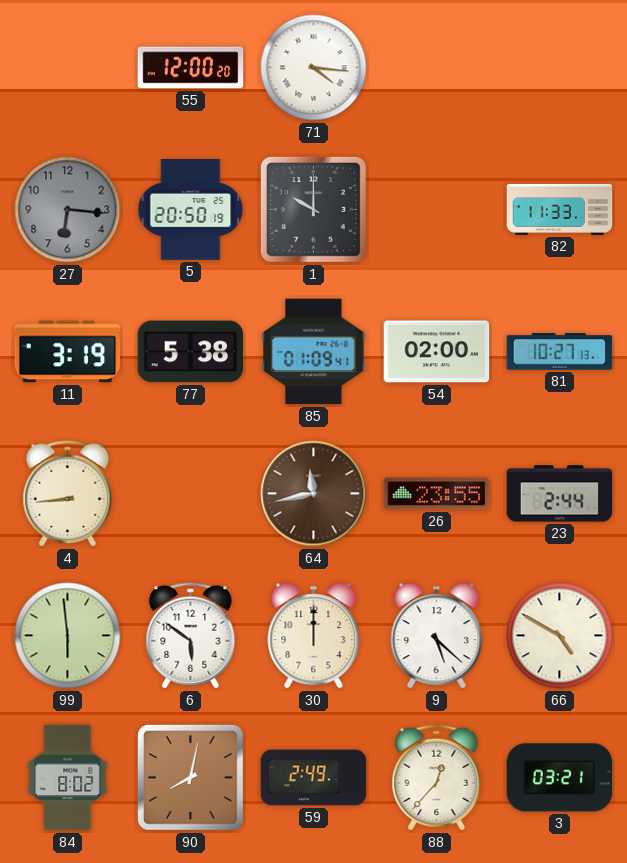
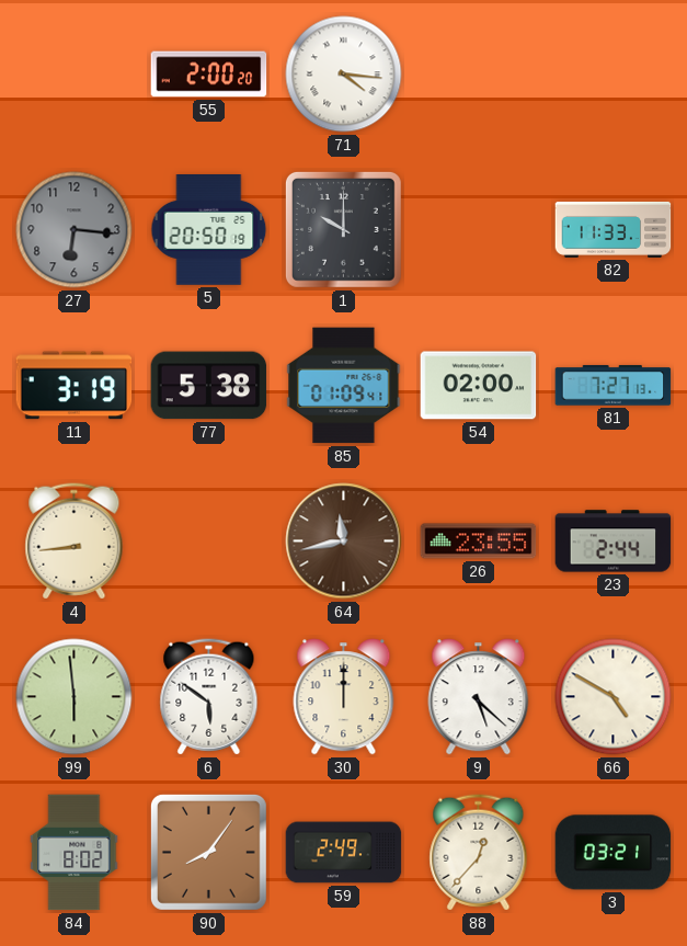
55: 12:00 -> 2:00
81: 10:27 -> 7:27
90: 8:02 -> 8:06
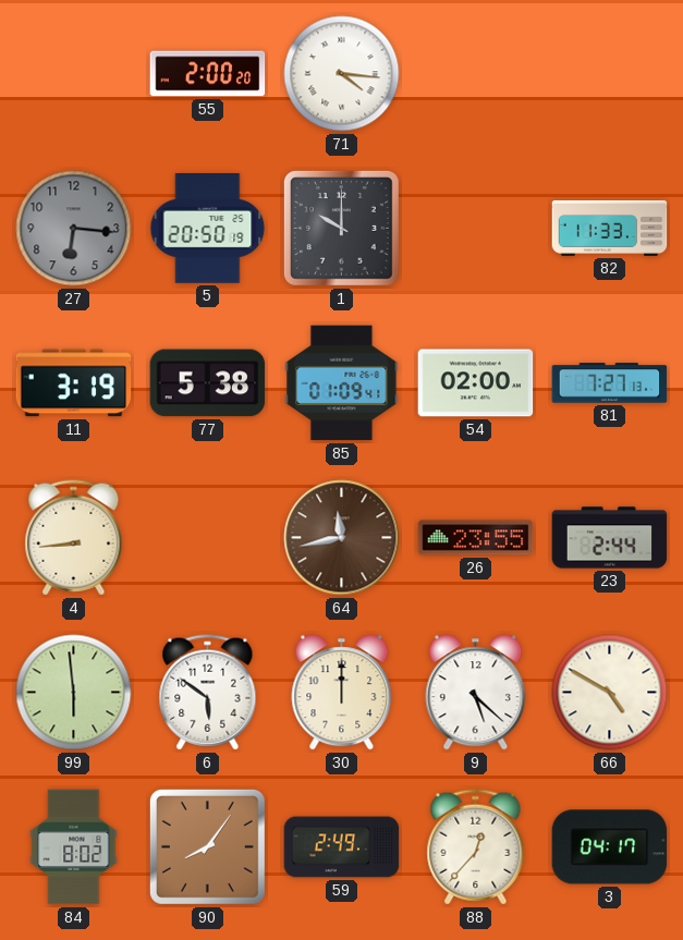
3: 03:21 -> 04:17
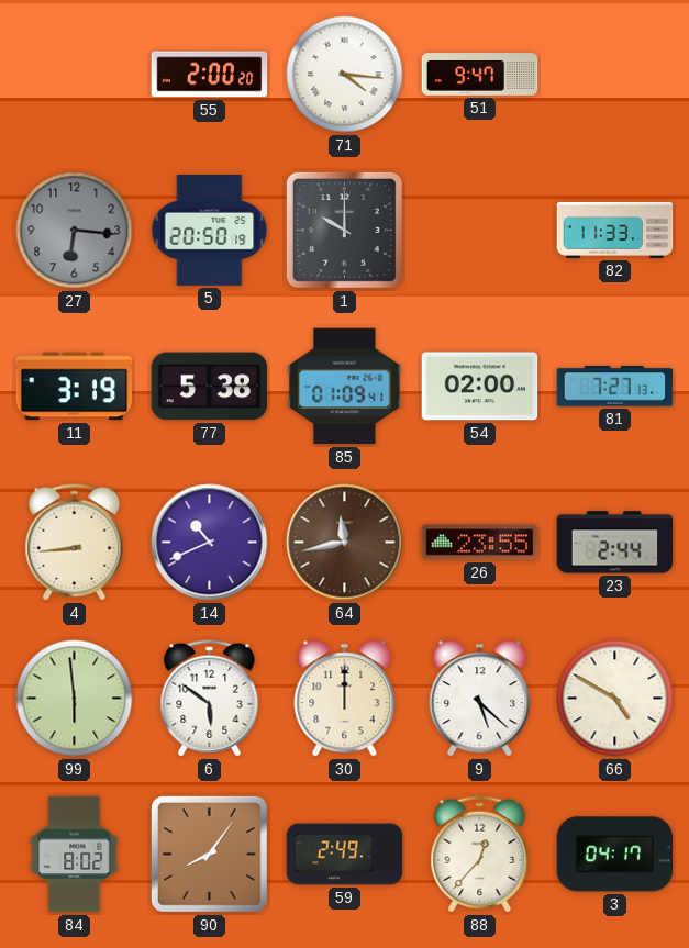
51: none -> 9:47
14: none -> 10:41
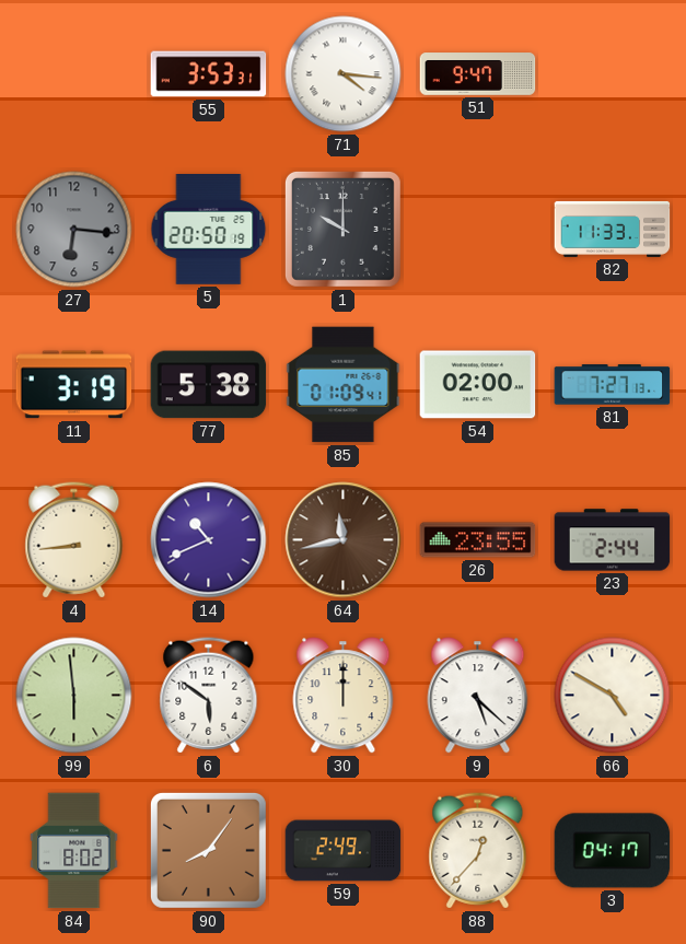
55: 2:00 -> 3:53
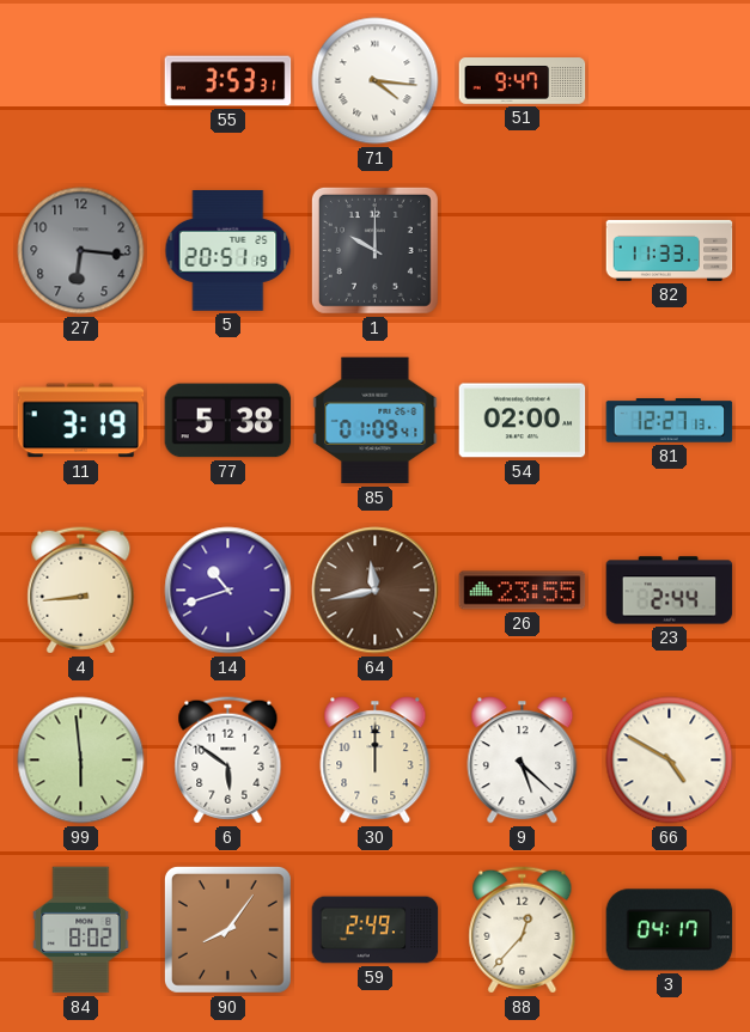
5: 20:50 -> 20:51
81: 7:27 -> 12:27
14: 10:41 -> 10:42
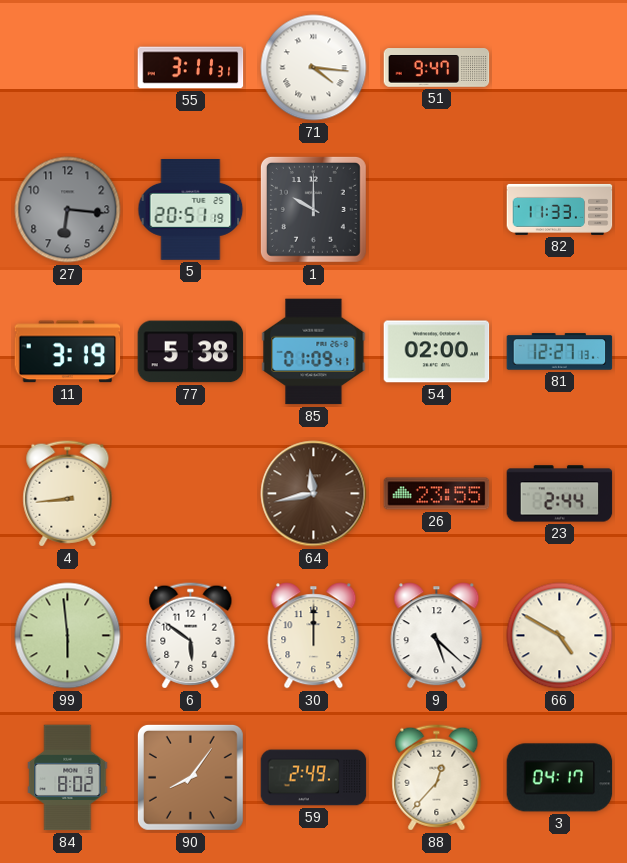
55: 3:53 -> 3:11
14: 10:42 -> none
